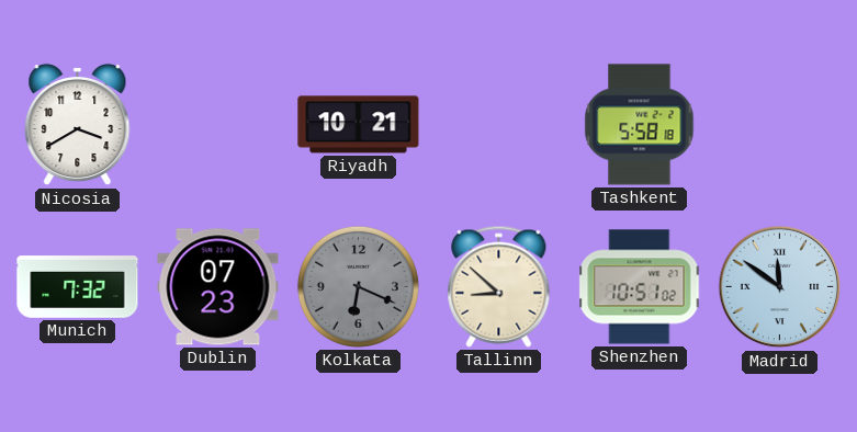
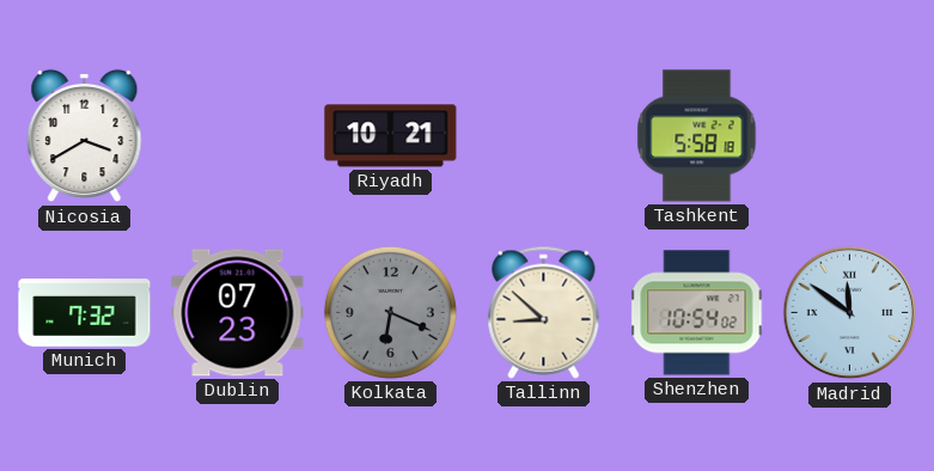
Shenzhen: 10:51 -> 10:54
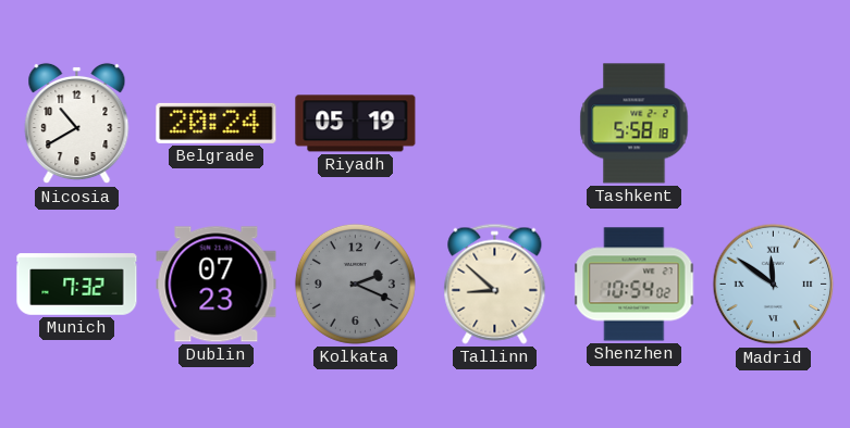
Nicosia: 3:40 -> 10:40
Belgrade: none -> 20:24
Riyadh: 10:21 -> 05:19
Kolkata: 6:19 -> 2:19
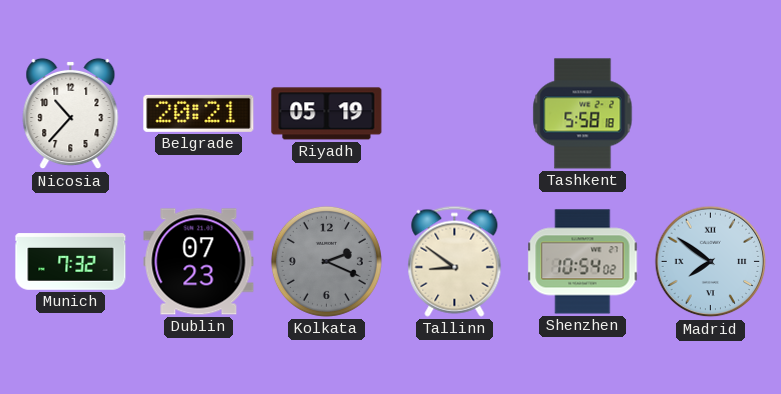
Nicosia: 10:40 -> 10:37
Belgrade: 20:24 -> 20:21
Tallinn: 8:52 -> 8:51
Madrid: 11:51 -> 7:51
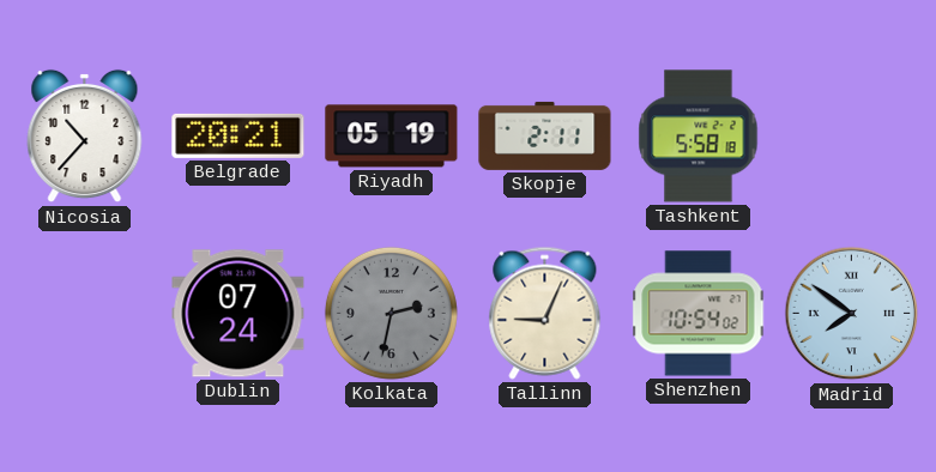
Skopje: none -> 2:11
Munich: 7:32 -> none
Dublin: 07:23 -> 07:24
Kolkata: 2:19 -> 2:32
Tallinn: 8:51 -> 9:04
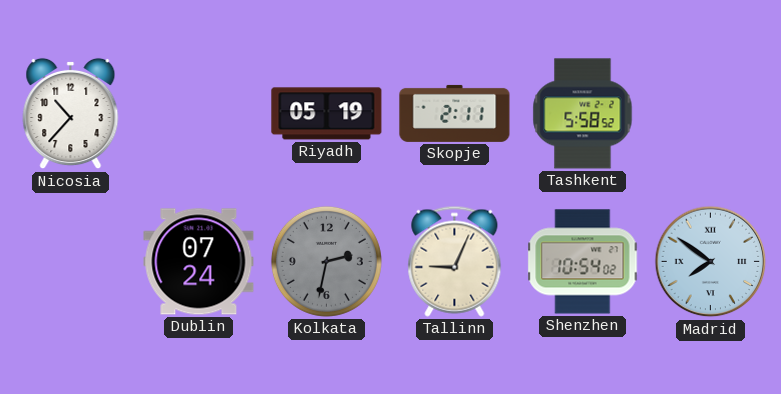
Belgrade: 20:21 -> none
Tashkent: 5:58:18 -> 5:58:52
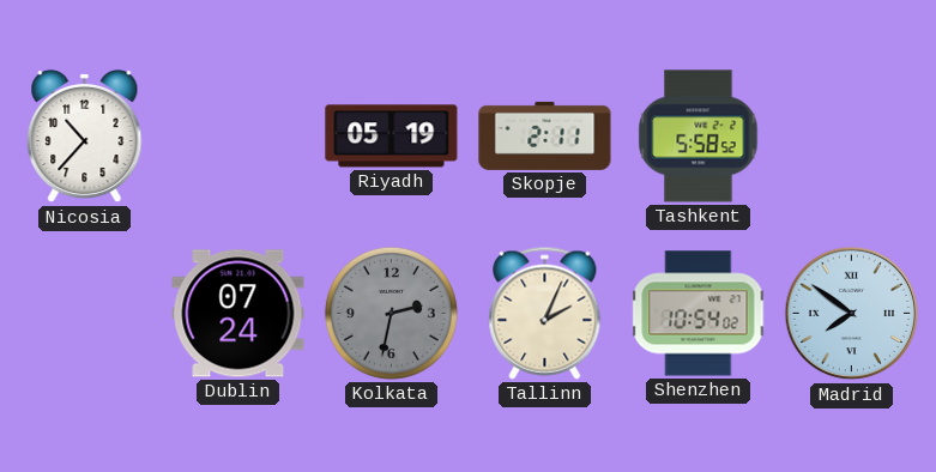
Tallinn: 9:04 -> 2:04
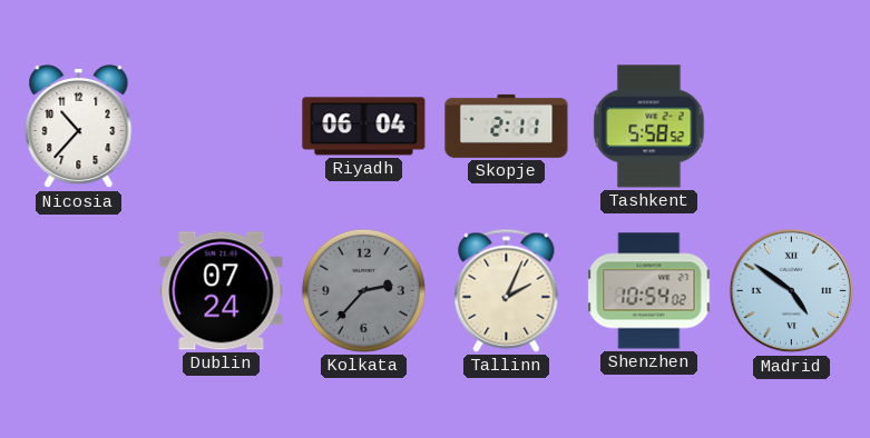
Riyadh: 05:19 -> 06:04
Kolkata: 2:32 -> 2:37
Madrid: 7:51 -> 4:51
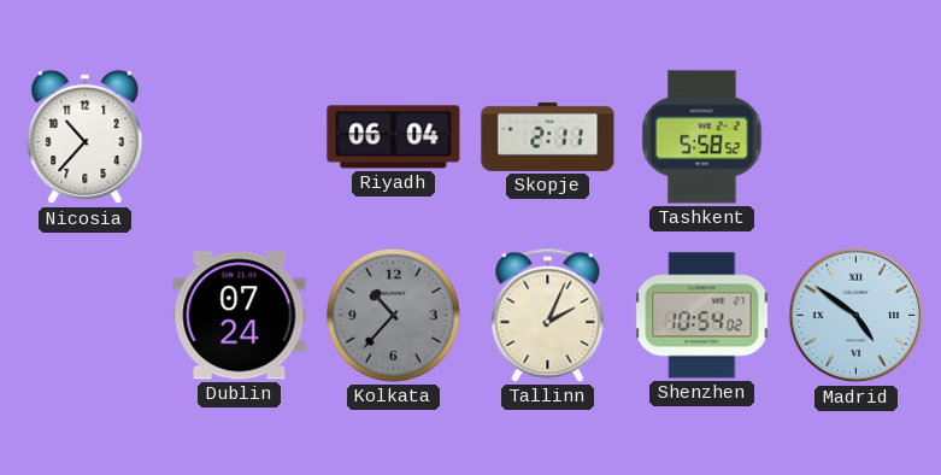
Kolkata: 2:37 -> 10:37
